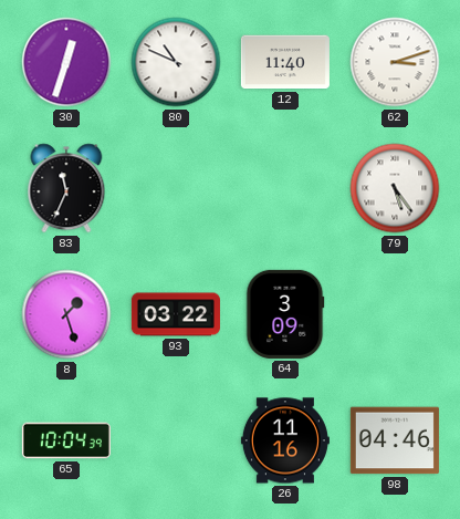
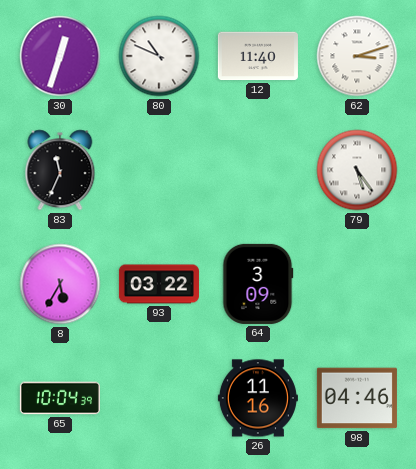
8: 1:27 -> 5:35
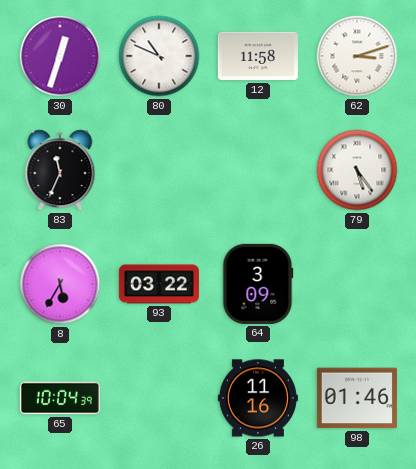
12: 11:40 -> 11:58
98: 04:46 -> 01:46
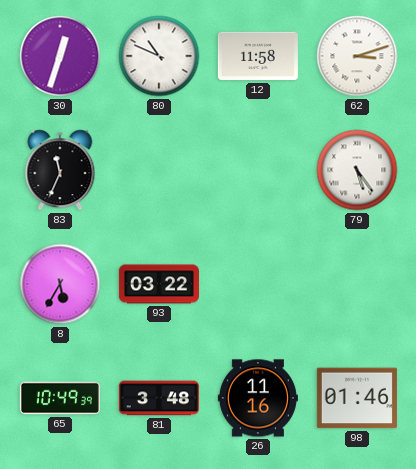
64: 3:09 -> none
65: 10:04 -> 10:49
81: none -> 3:48
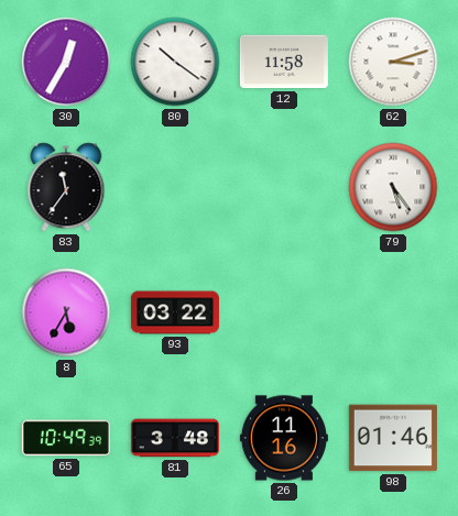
30: 12:33 -> 12:35
80: 10:49 -> 10:21
83: 11:34 -> 11:36
